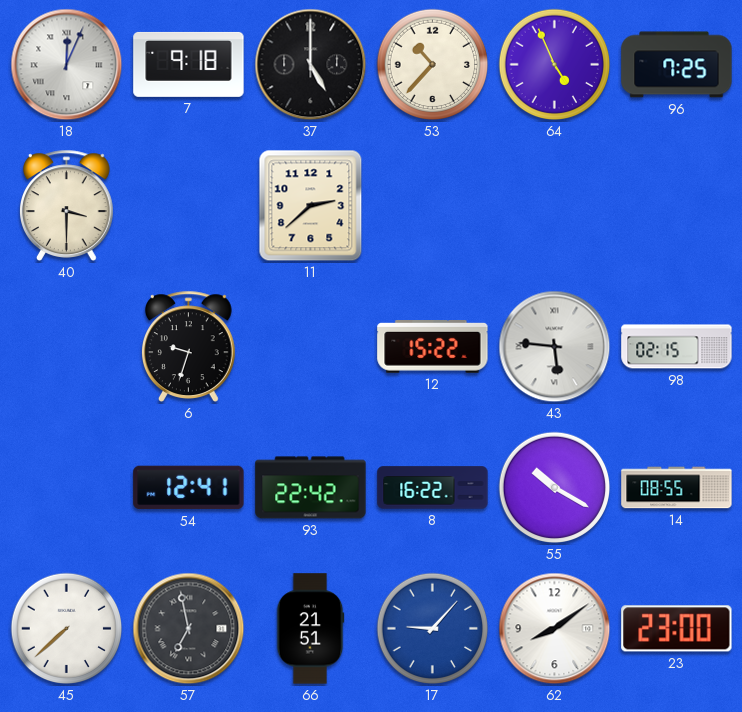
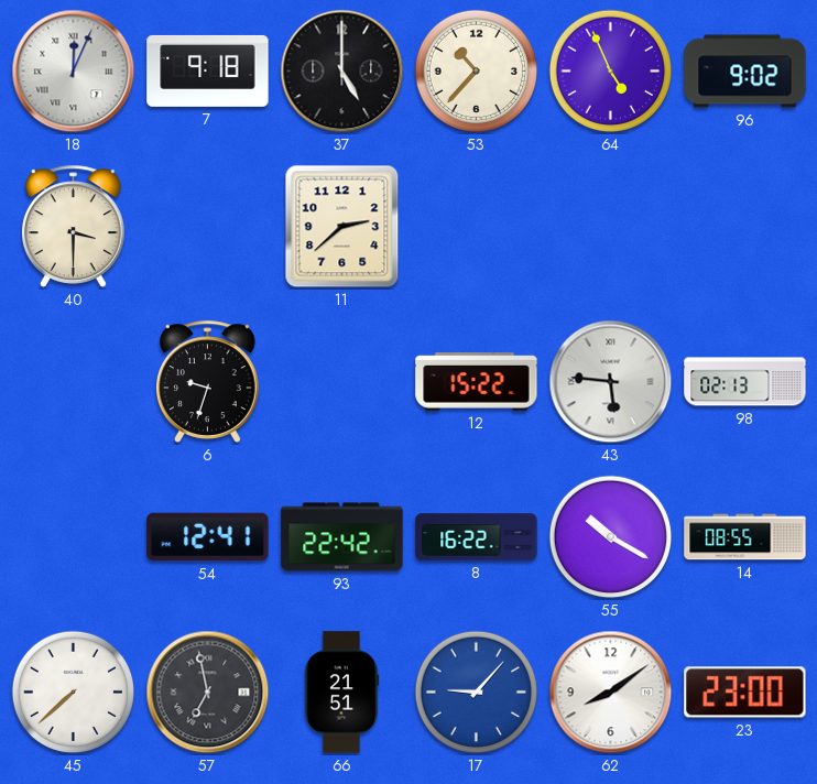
96: 7:25 -> 9:02
98: 02:15 -> 02:13
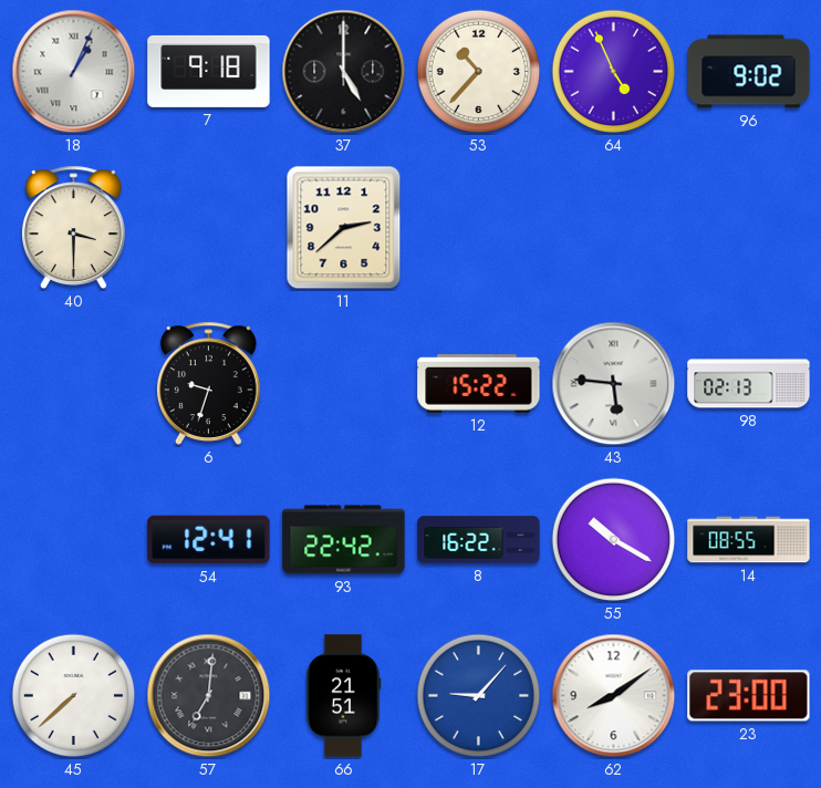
18: 12:04 -> 1:04
57: 6:58 -> 7:01
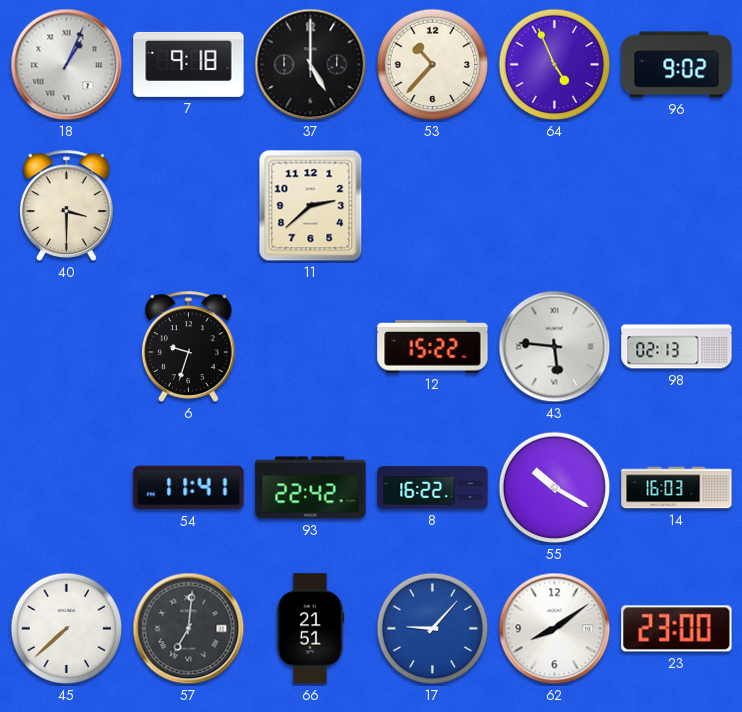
54: 12:41 -> 11:41
14: 08:55 -> 16:03
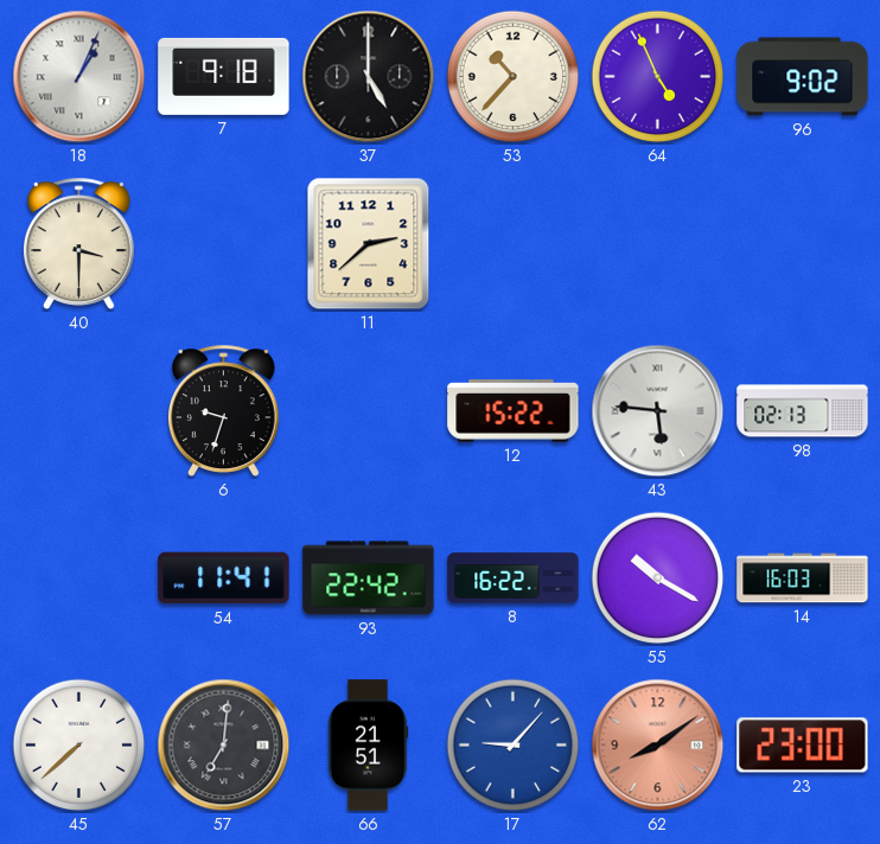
62 dial: white -> salmon
